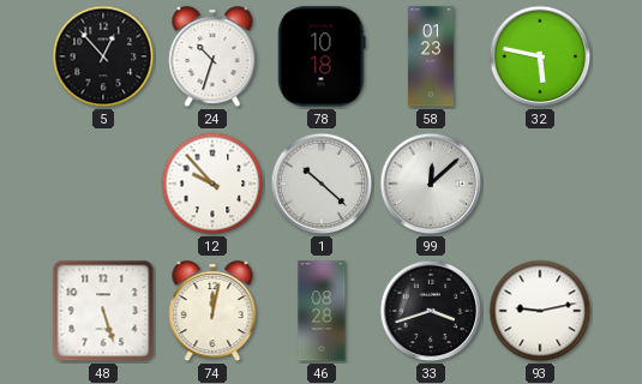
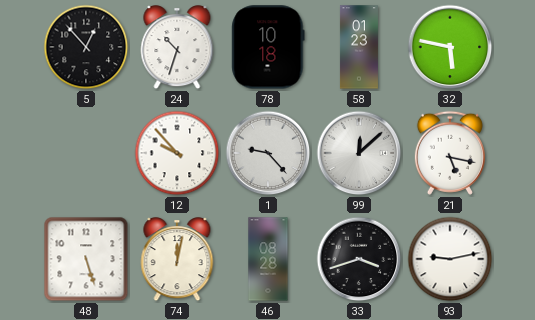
1: 10:22 -> 9:23
21: none -> 5:17
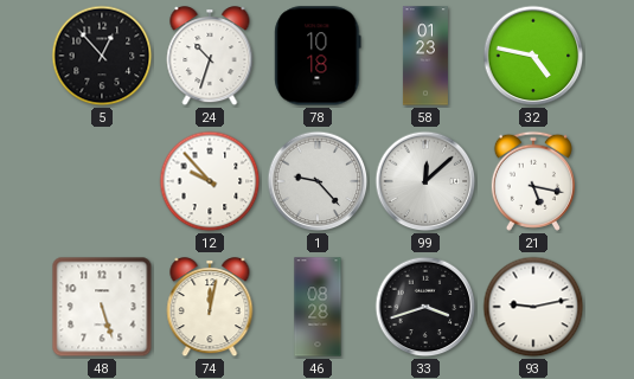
32: 5:47 -> 4:47
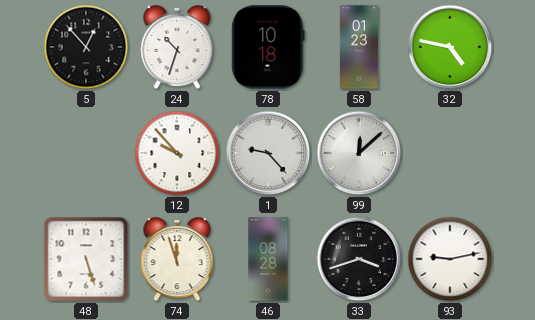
21: 5:17 -> none
74: 12:02 -> 11:57
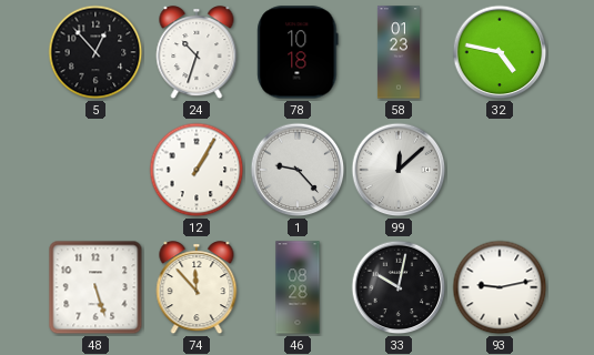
12: 9:53 -> 1:05
74: 11:57 -> 11:53
33: 3:42 -> 10:02
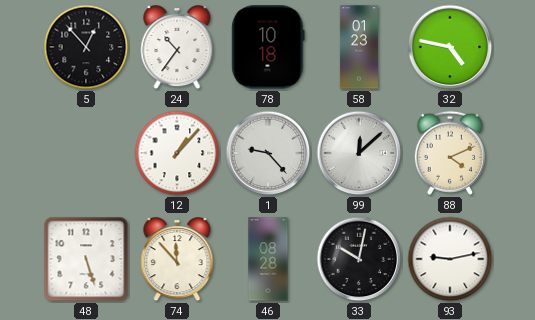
24: 10:33 -> 10:36
12: 1:05 -> 1:07
88: none -> 4:11
